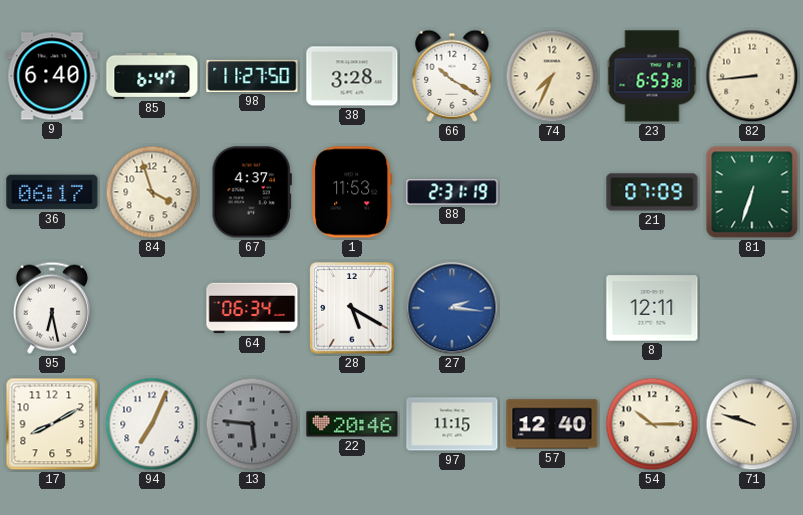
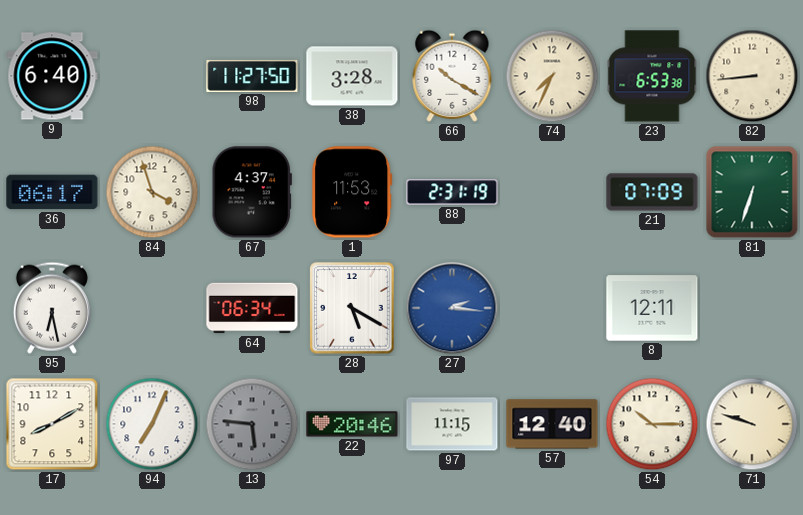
85: 6:47 -> none
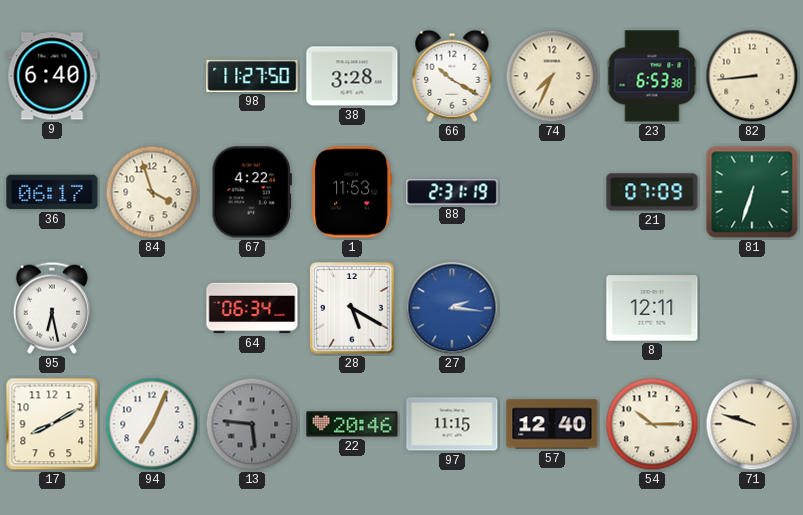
67: 4:37 -> 4:22
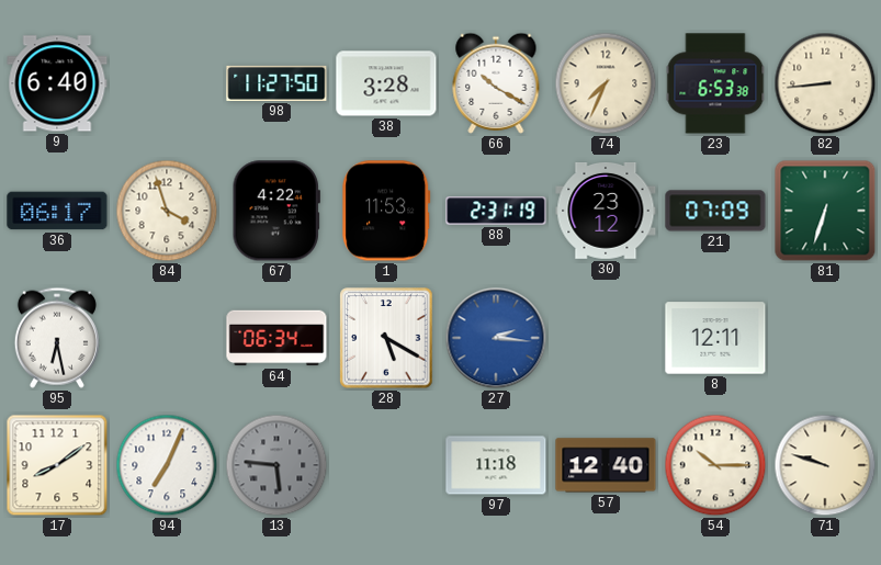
30: none -> 23:12
17: 8:10 -> 8:09
22: 20:46 -> none
97: 11:15 -> 11:18
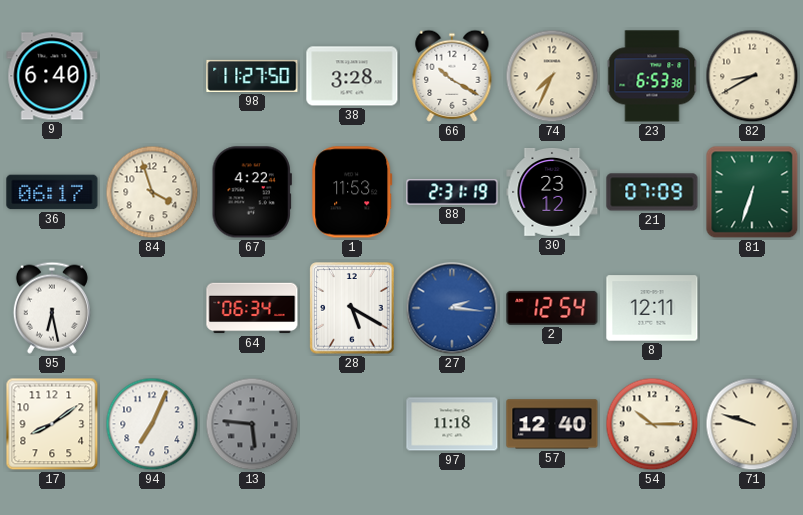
82: 8:44 -> 8:40
2: none -> 12:54
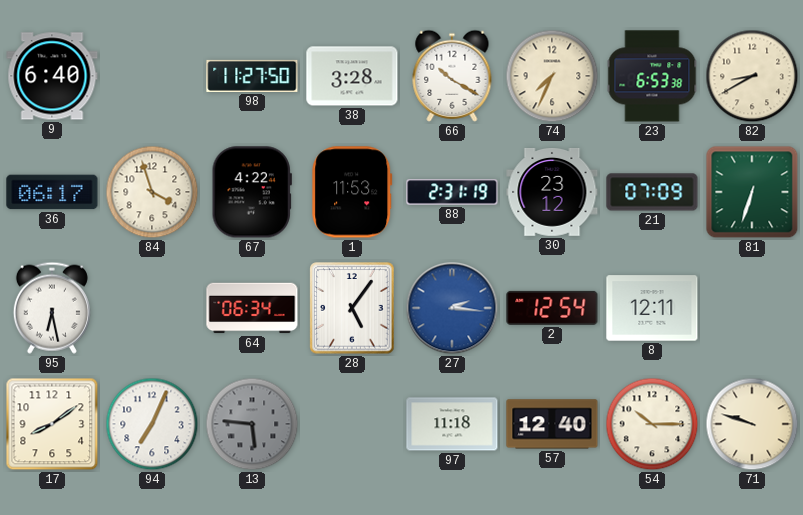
28: 5:20 -> 5:06
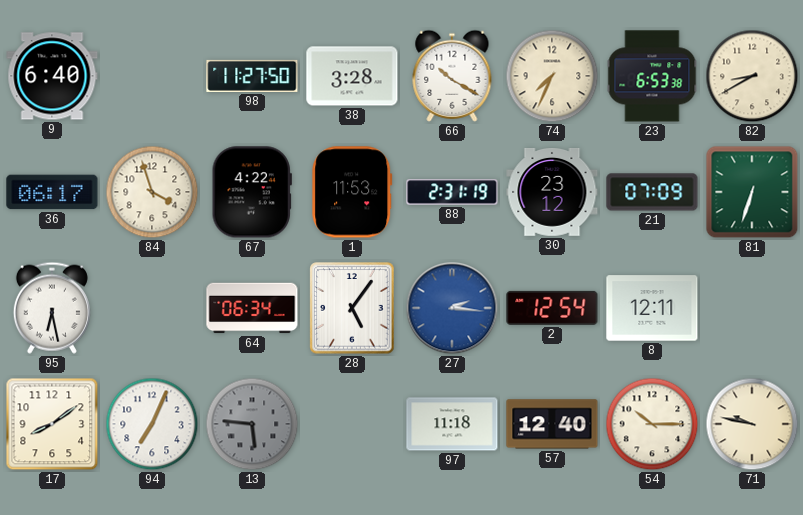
71: 9:48 -> 9:47
